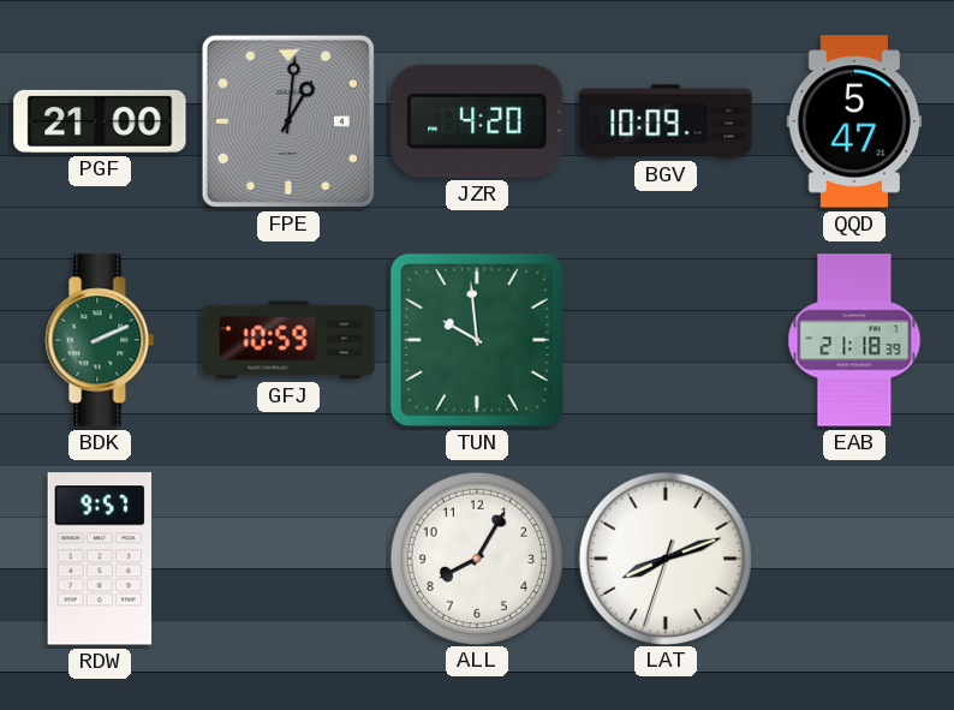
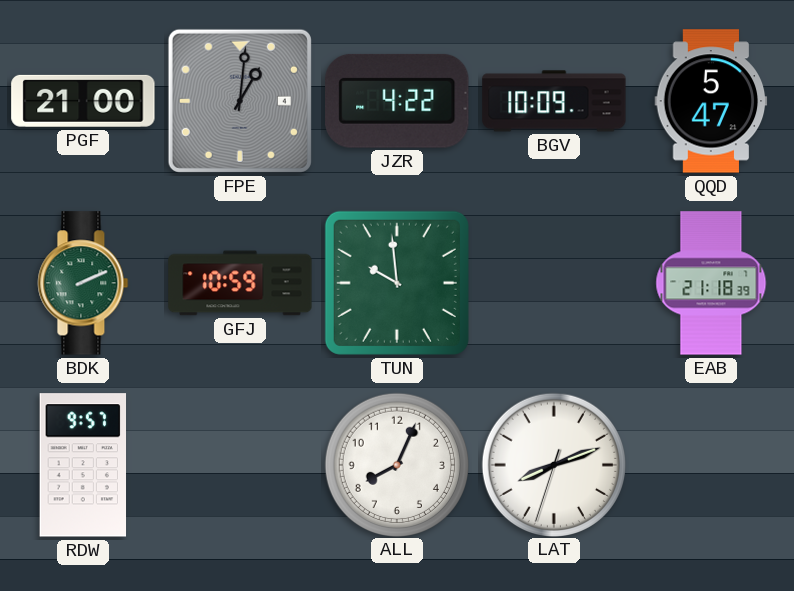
JZR: 4:20 -> 4:22
ALL: 8:05 -> 8:04
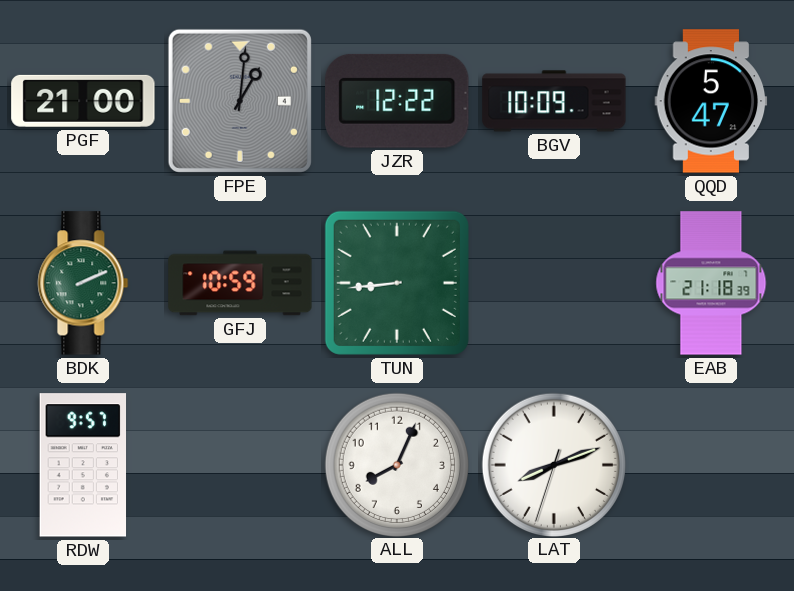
JZR: 4:22 -> 12:22
TUN: 9:59 -> 8:44
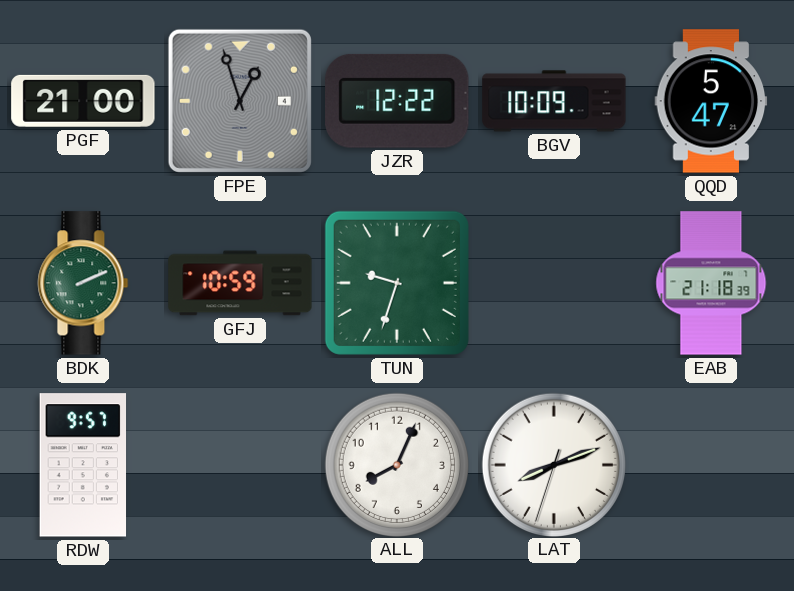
FPE: 1:01 -> 12:57
TUN: 8:44 -> 9:33
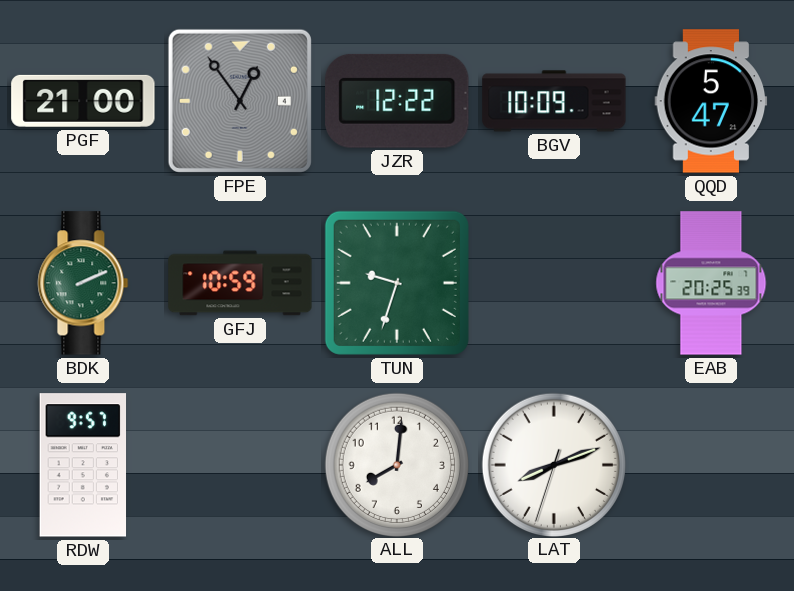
FPE: 12:57 -> 12:54
EAB: 21:18 -> 20:25
ALL: 8:04 -> 8:01
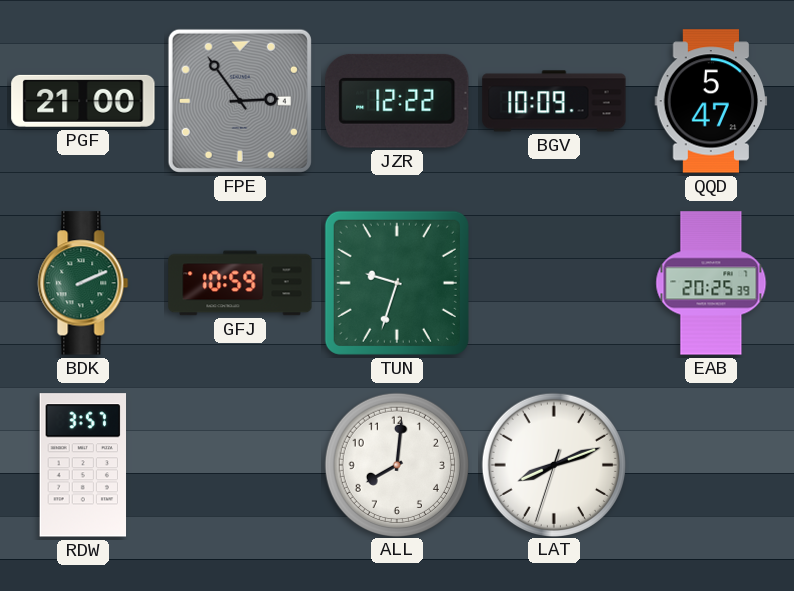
FPE: 12:54 -> 2:54
RDW: 9:57 -> 3:57
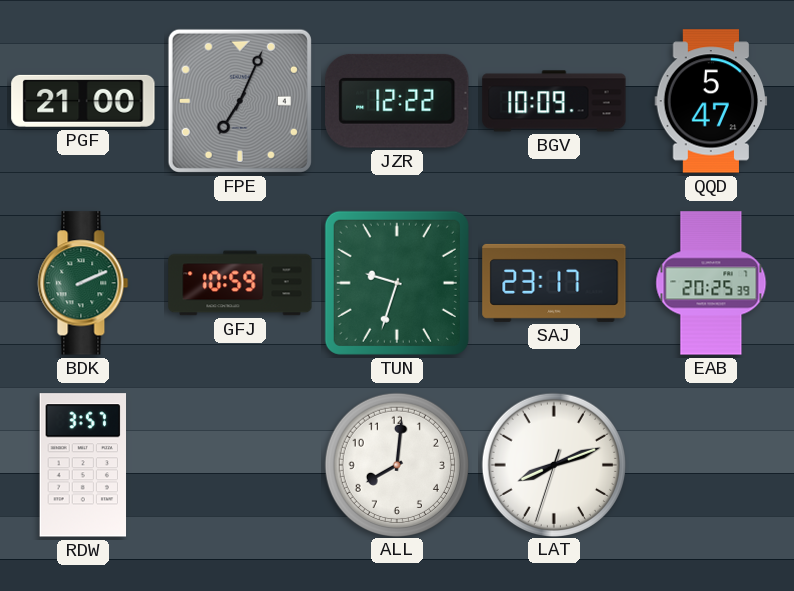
FPE: 2:54 -> 7:04
SAJ: none -> 23:17
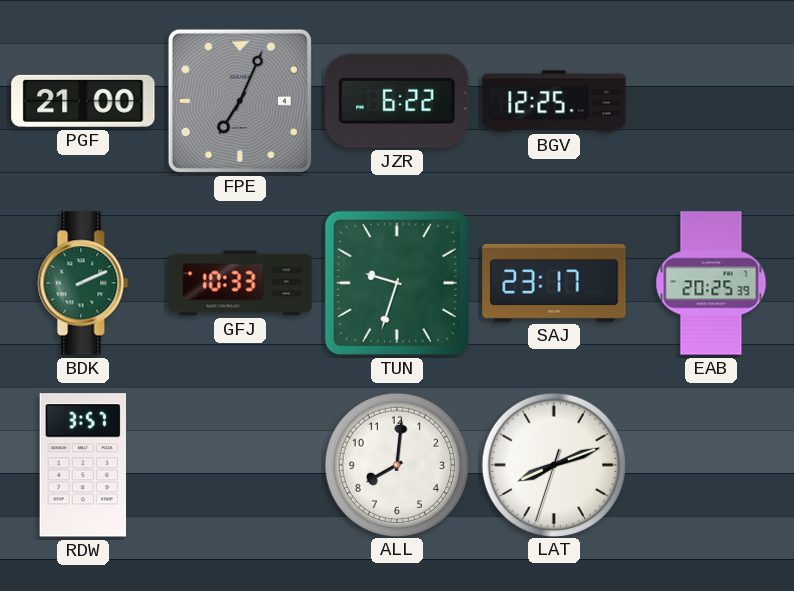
JZR: 12:22 -> 6:22
BGV: 10:09 -> 12:25
QQD: 5:47 -> none
GFJ: 10:59 -> 10:33
